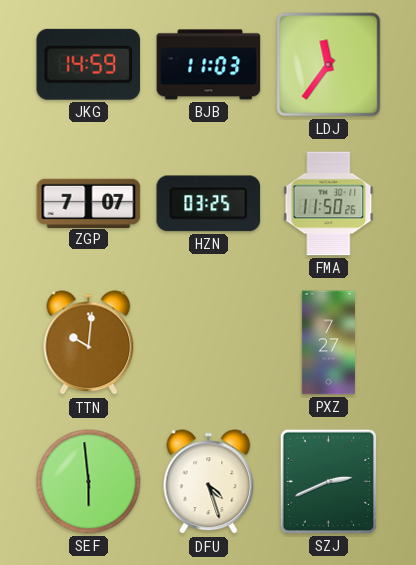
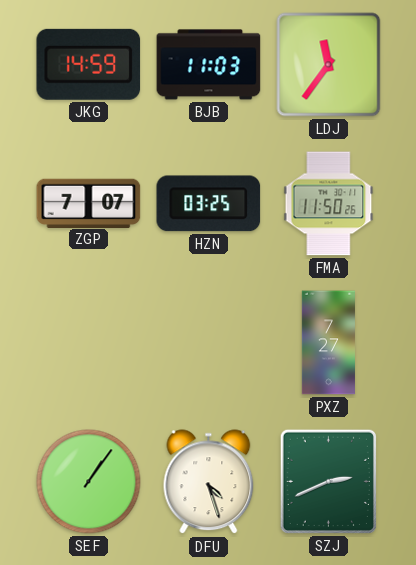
TTN: 10:01 -> none
SEF: 5:59 -> 1:06
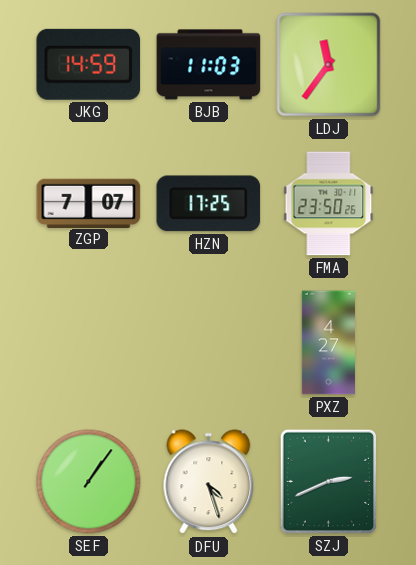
HZN: 03:25 -> 17:25
FMA: 11:50 -> 23:50
PXZ: 7:27 -> 4:27
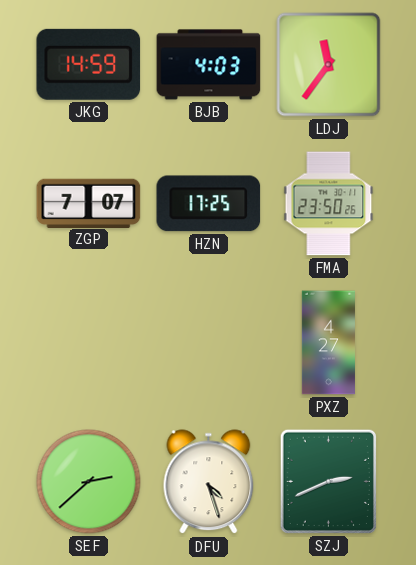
BJB: 11:03 -> 4:03
SEF: 1:06 -> 2:38
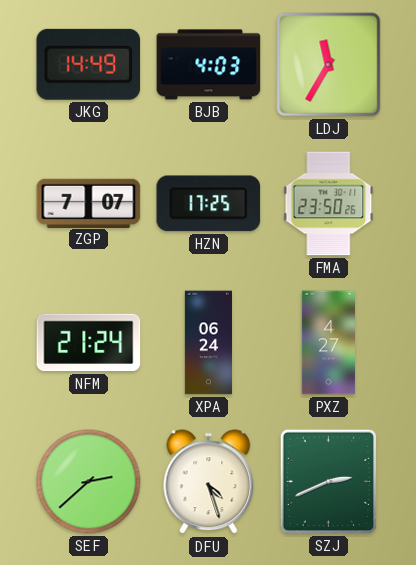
JKG: 14:59 -> 14:49
LDJ: 11:36 -> 11:35
NFM: none -> 21:24
XPA: none -> 06:24
